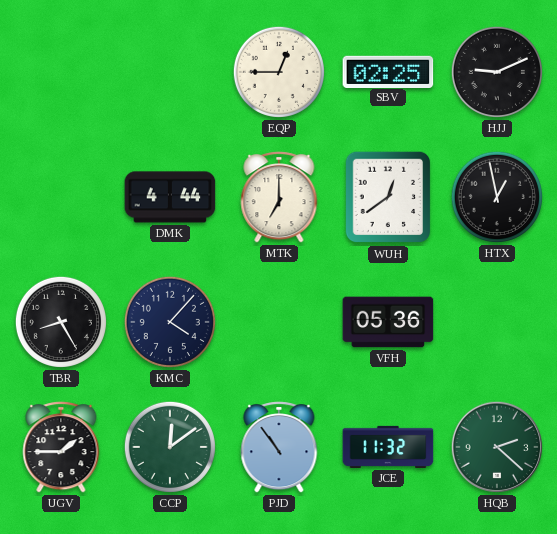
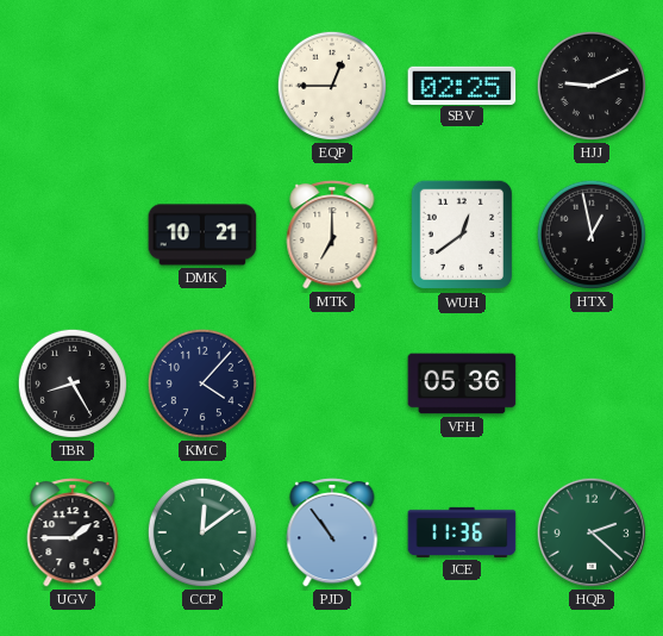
DMK: 4:44 -> 10:21
JCE: 11:32 -> 11:36
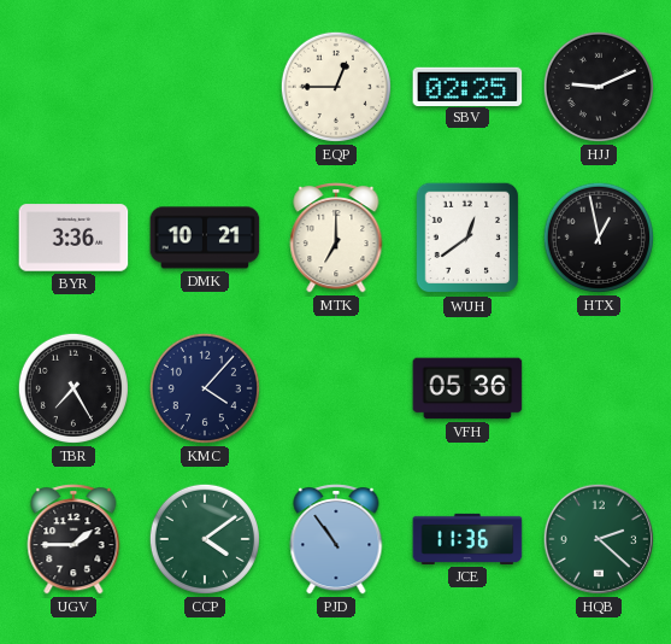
BYR: none -> 3:36
TBR: 8:25 -> 7:25
CCP: 12:09 -> 4:09
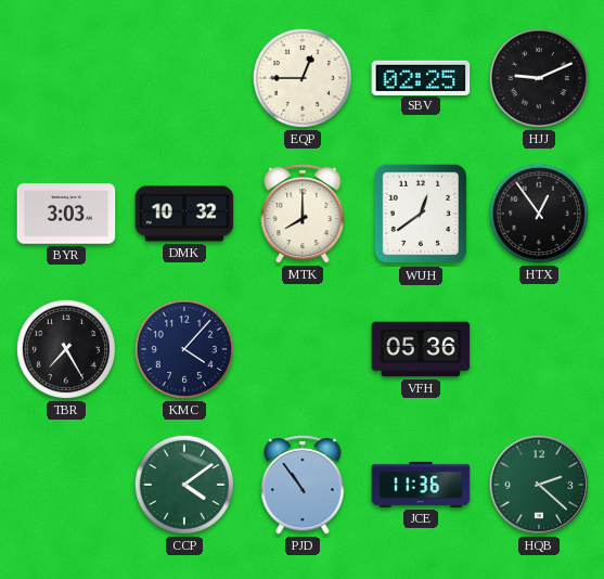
BYR: 3:36 -> 3:03
DMK: 10:21 -> 10:32
MTK: 7:00 -> 8:00
HTX: 12:58 -> 12:54
UGV: 1:45 -> none
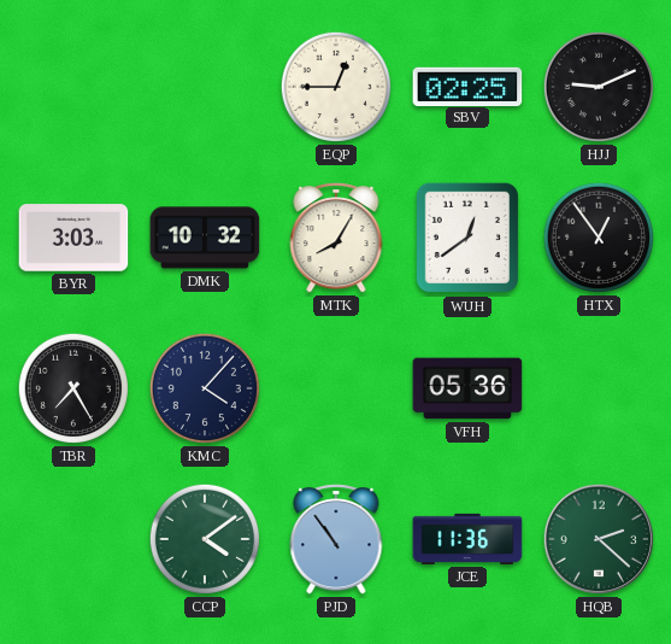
MTK: 8:00 -> 8:05
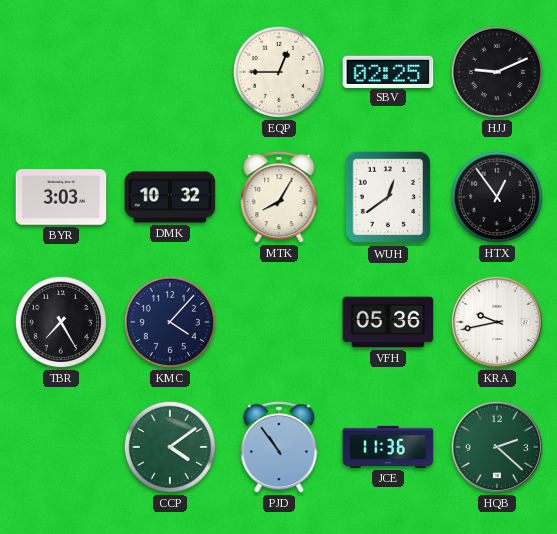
KRA: none -> 9:43
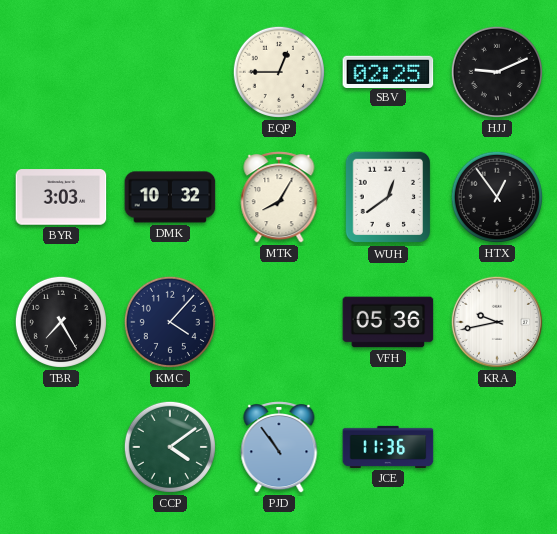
HQB: 2:22 -> none
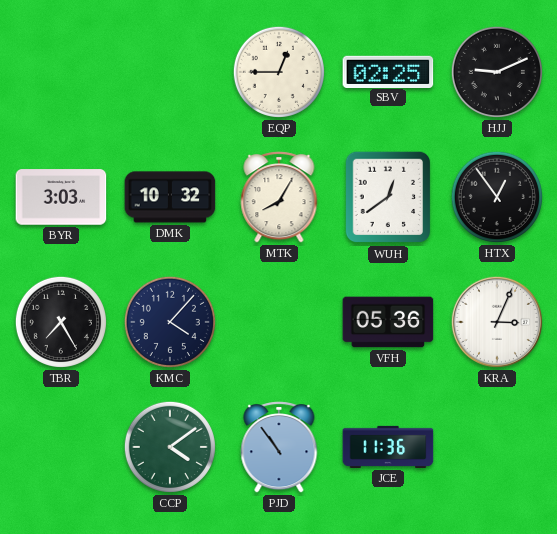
KRA: 9:43 -> 3:04
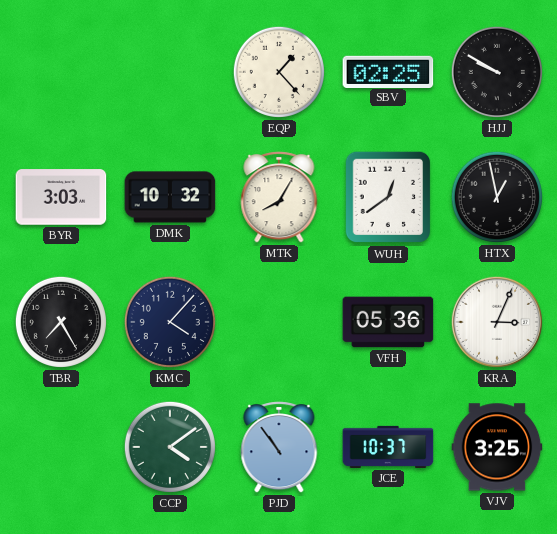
EQP: 12:45 -> 1:23
HJJ: 9:11 -> 9:50
HTX: 12:54 -> 12:58
JCE: 11:36 -> 10:37
VJV: none -> 3:25
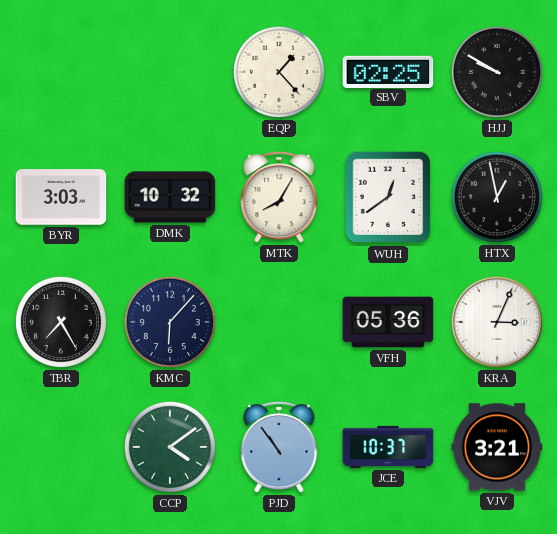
KMC: 4:07 -> 6:07
VJV: 3:25 -> 3:21
